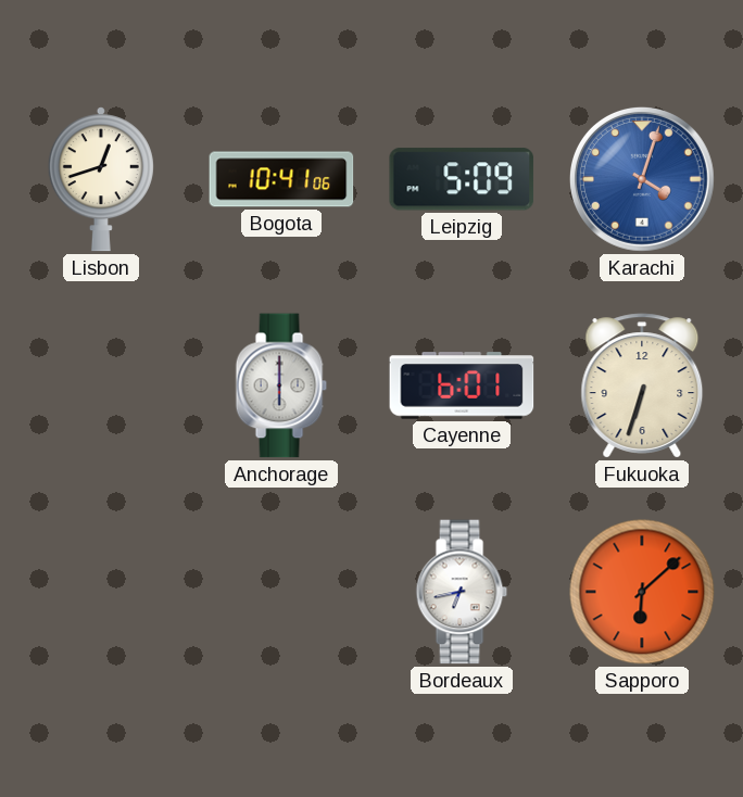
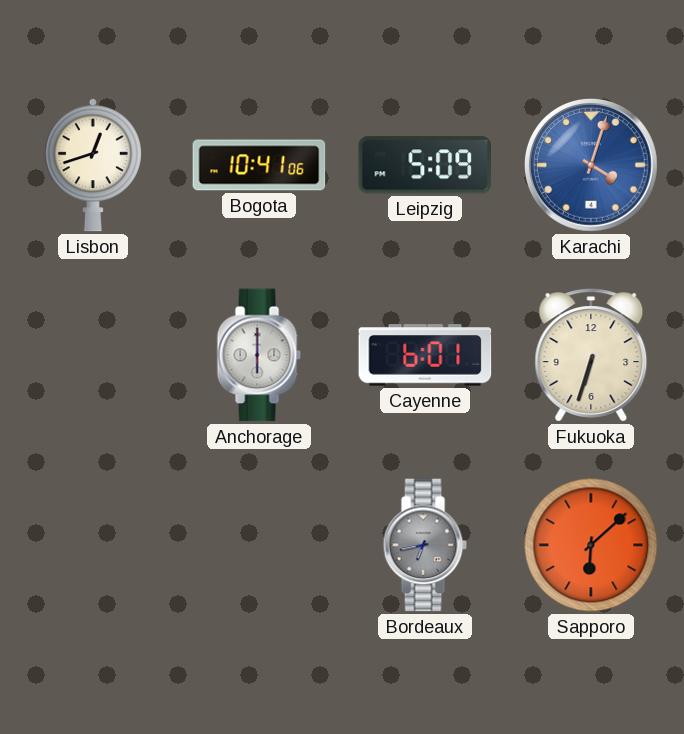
Bordeaux dial: white -> grey
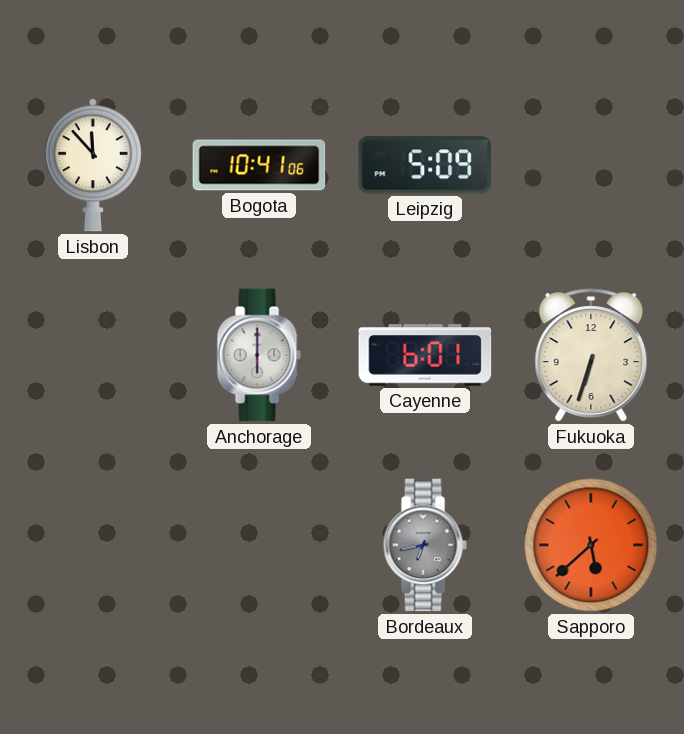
Lisbon: 12:42 -> 11:53
Karachi: 4:03 -> none
Sapporo: 6:08 -> 5:38
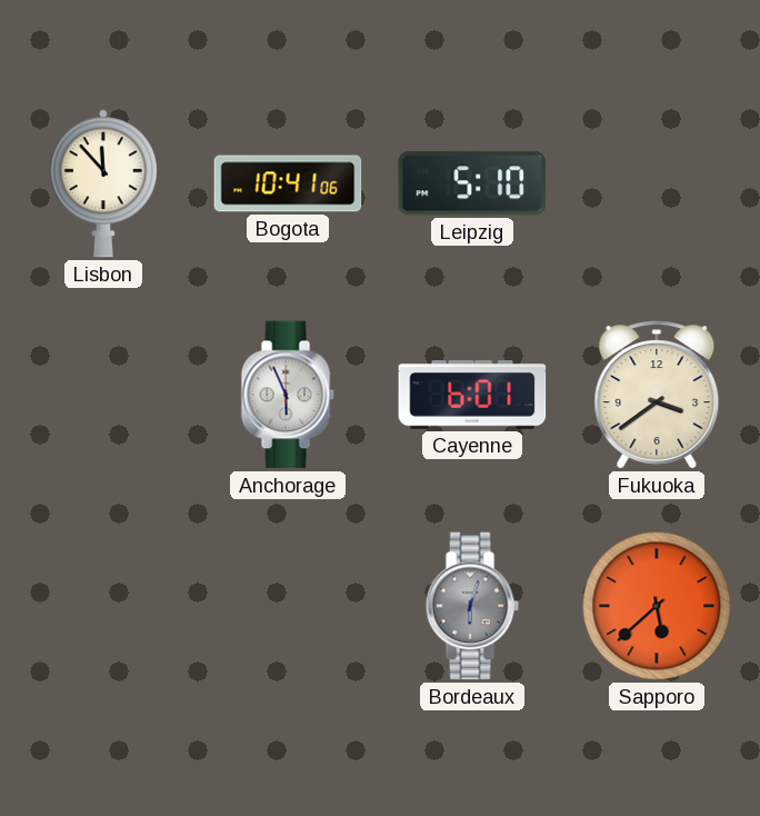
Leipzig: 5:09 -> 5:10
Anchorage: 6:00 -> 5:56
Fukuoka: 6:33 -> 3:39
Bordeaux: 6:43 -> 6:03
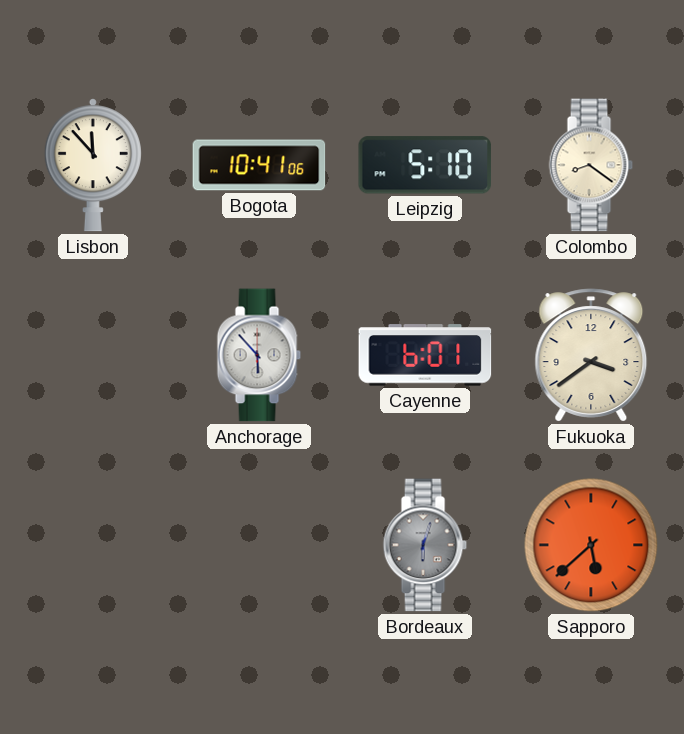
Colombo: none -> 8:21
Anchorage: 5:56 -> 5:53
